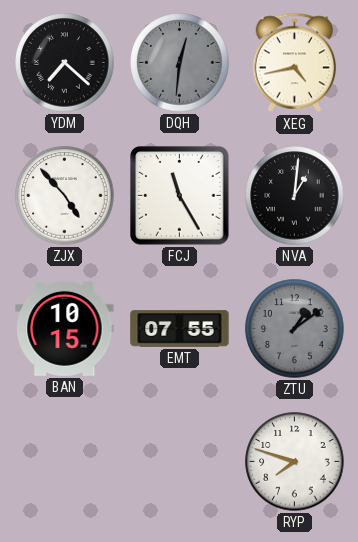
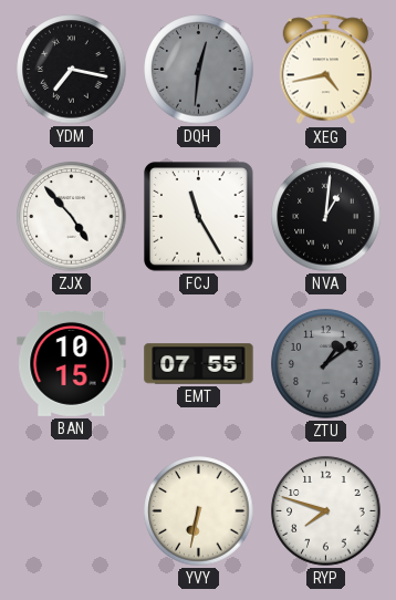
YDM: 7:22 -> 7:17
YVY: none -> 6:32
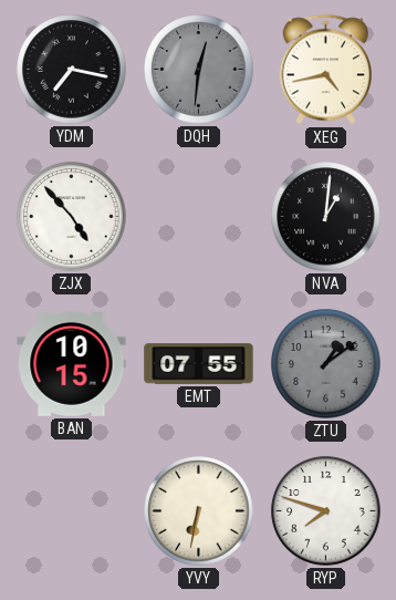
FCJ: 11:25 -> none
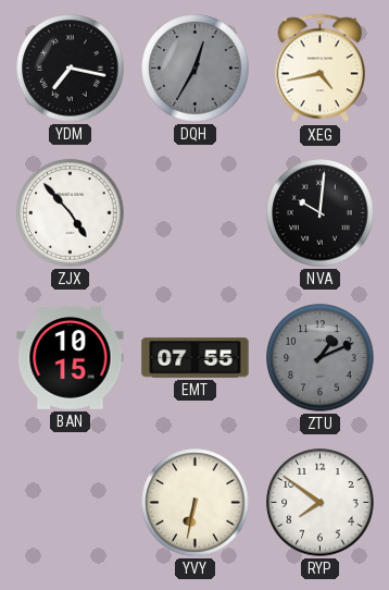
DQH: 12:31 -> 12:35
NVA: 1:01 -> 10:01
ZTU: 1:09 -> 1:11
RYP: 7:48 -> 7:51
